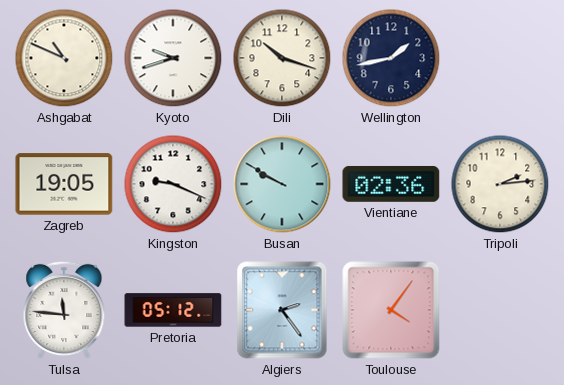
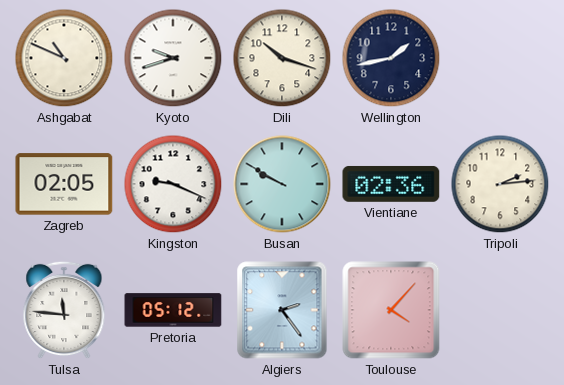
Zagreb: 19:05 -> 02:05
Toulouse: 4:06 -> 4:07
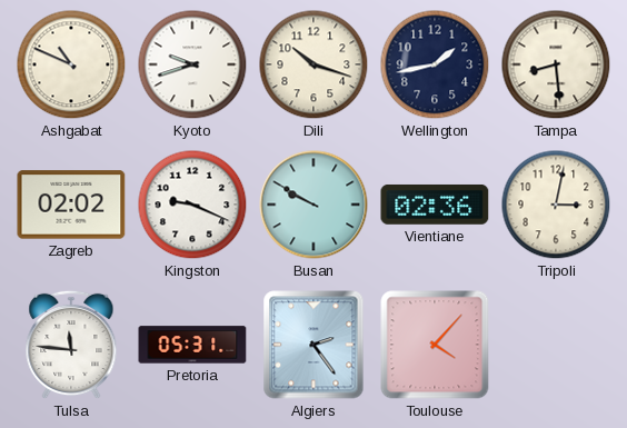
Tampa: none -> 8:29
Zagreb: 02:05 -> 02:02
Tripoli: 2:14 -> 3:02
Pretoria: 05:12 -> 05:31
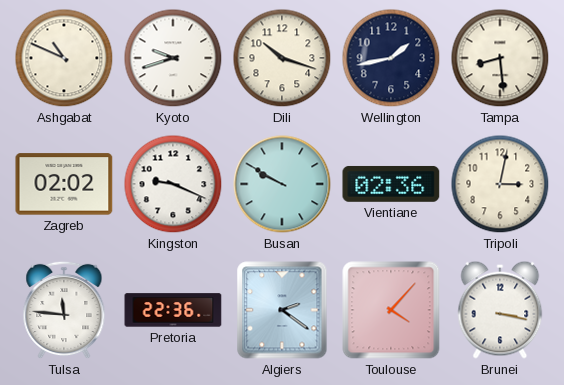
Pretoria: 05:31 -> 22:36
Algiers: 2:24 -> 2:21
Brunei: none -> 3:17
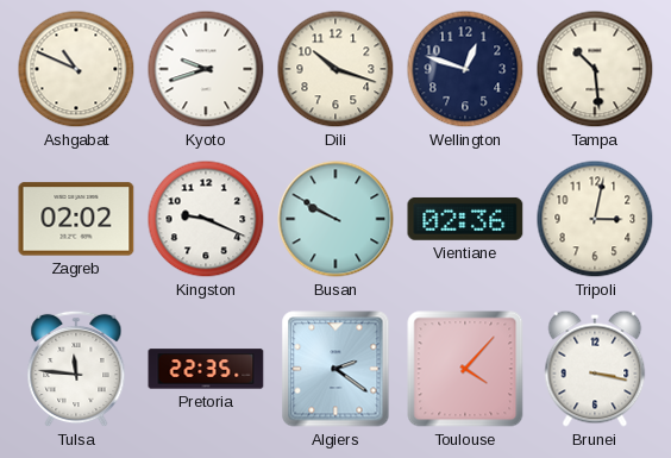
Wellington: 1:43 -> 12:48
Tampa: 8:29 -> 10:29
Pretoria: 22:36 -> 22:35
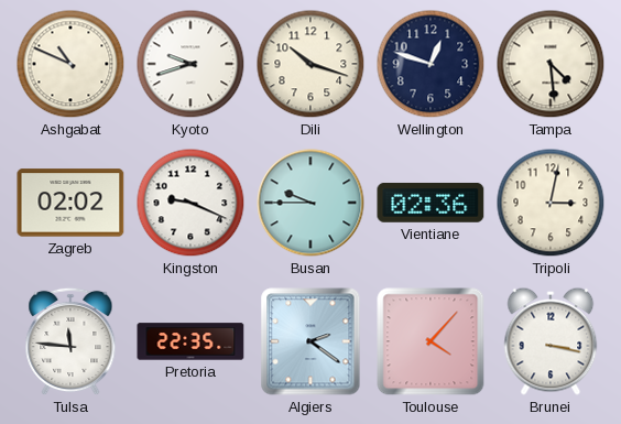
Tampa: 10:29 -> 4:29
Busan: 9:50 -> 9:45
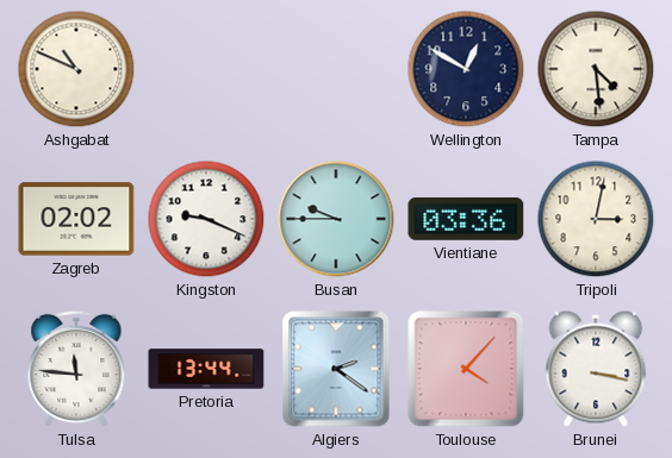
Kyoto: 9:42 -> none
Dili: 10:18 -> none
Wellington: 12:48 -> 12:50
Vientiane: 02:36 -> 03:36
Pretoria: 22:35 -> 13:44
